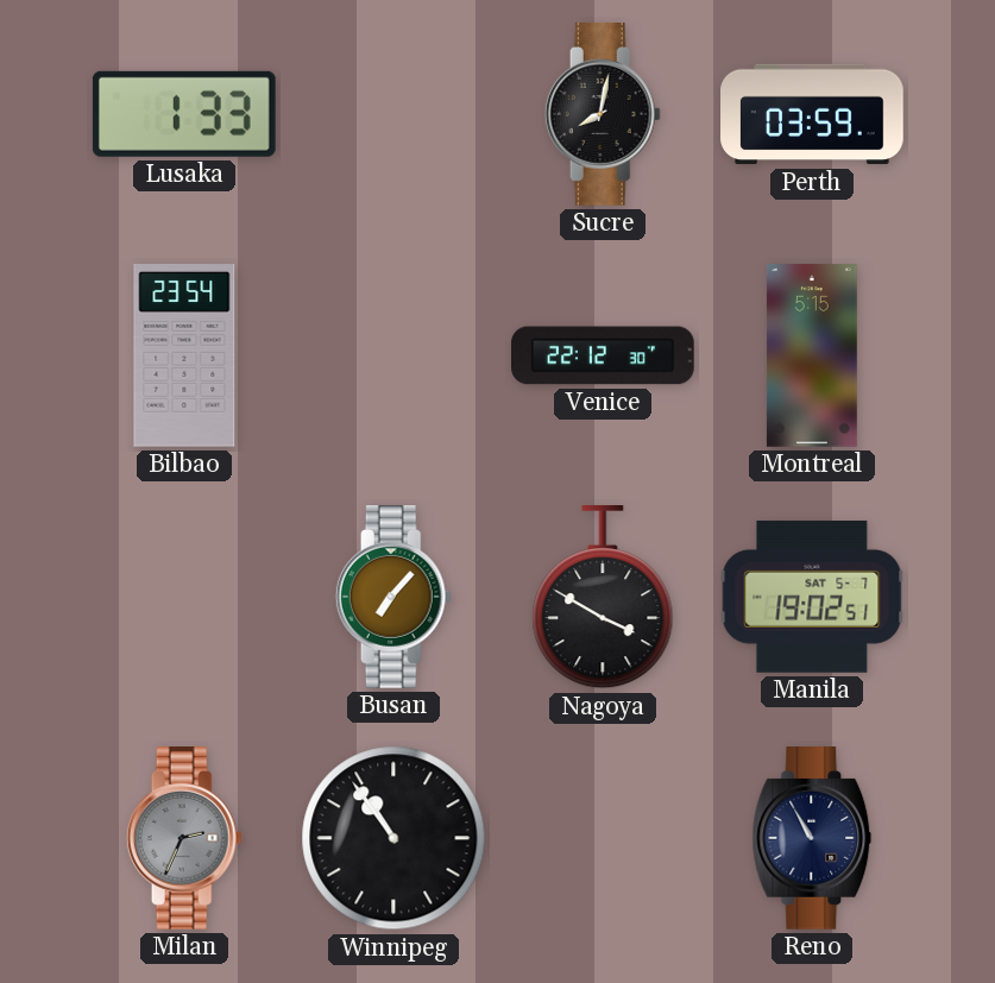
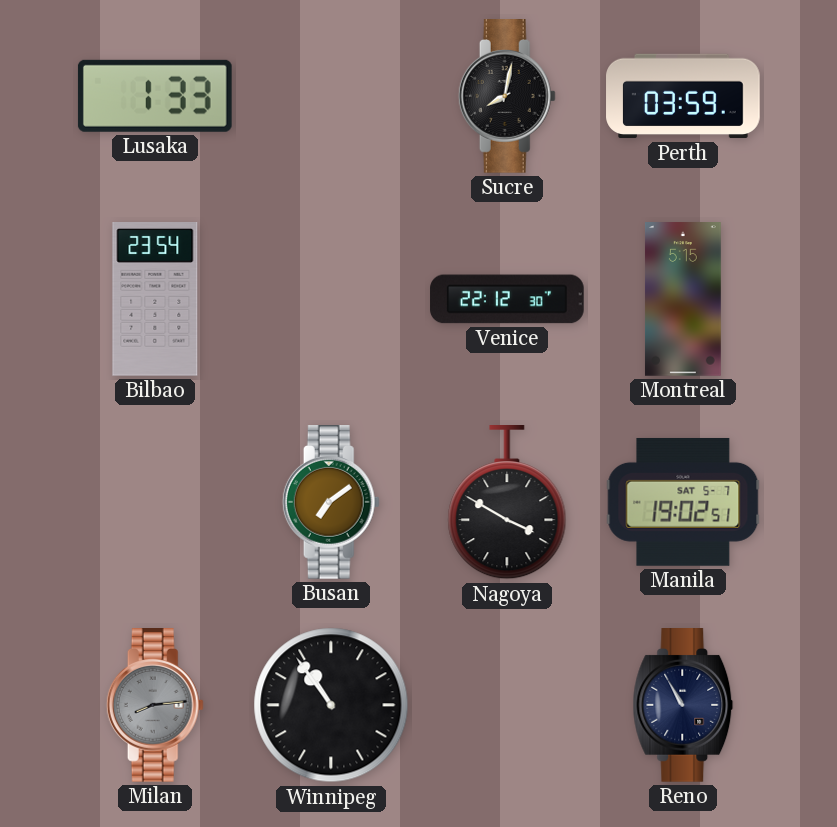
Busan: 7:07 -> 7:09
Milan: 2:34 -> 8:14
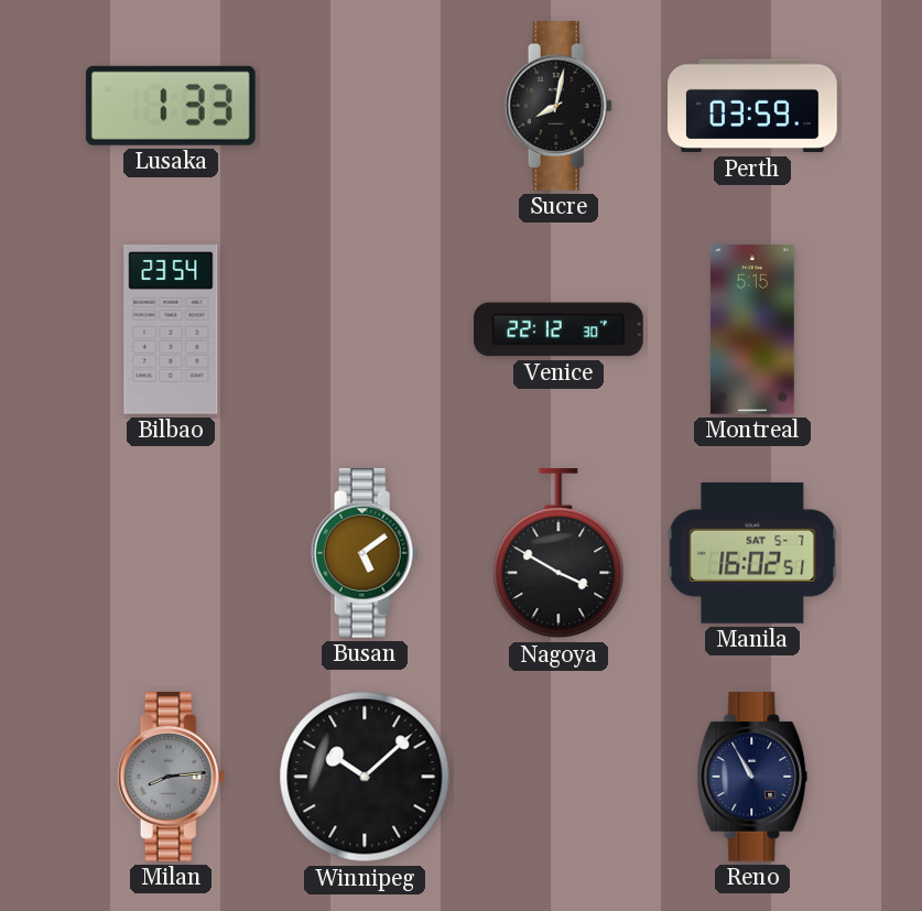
Busan: 7:09 -> 5:09
Manila: 19:02 -> 16:02
Winnipeg: 10:54 -> 10:08
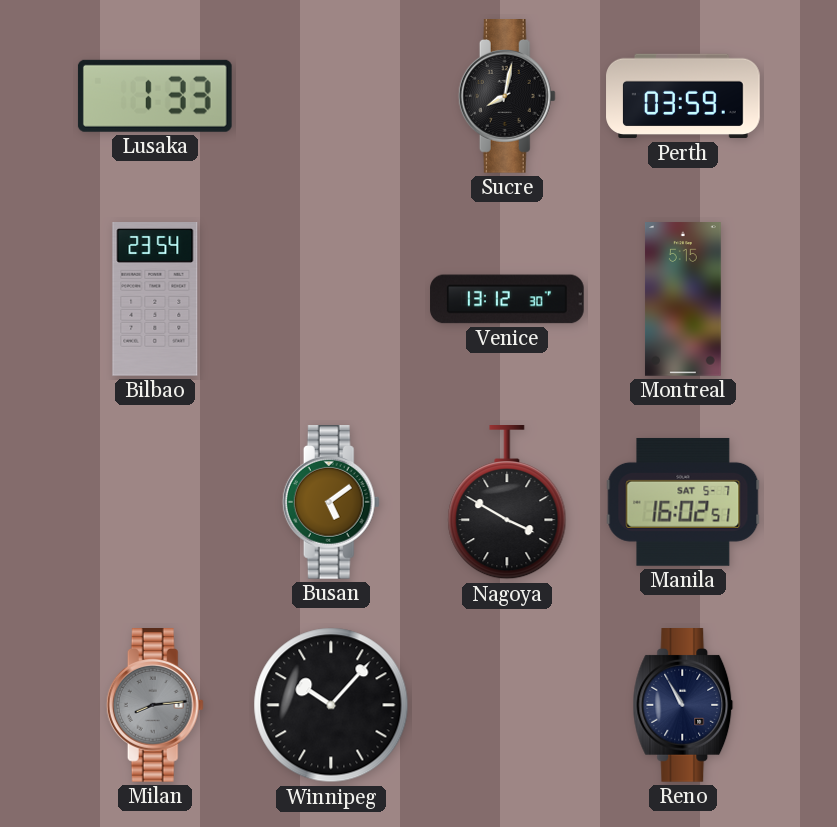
Venice: 22:12 -> 13:12
Winnipeg: 10:08 -> 10:07
